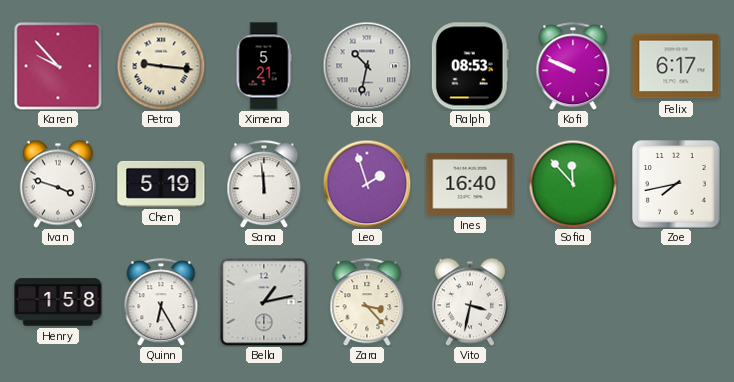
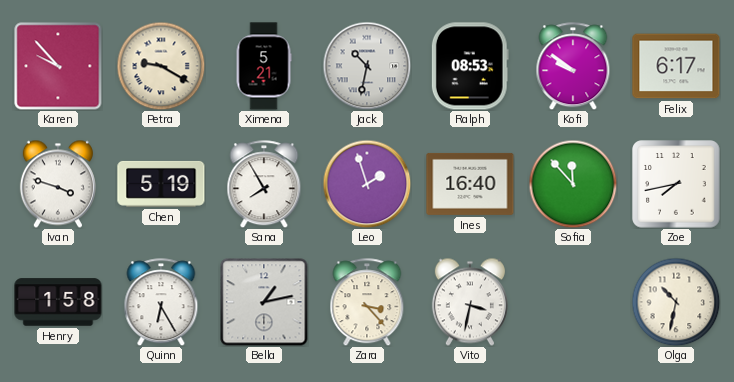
Petra: 9:16 -> 9:20
Kofi: 9:49 -> 9:51
Sana: 11:59 -> 7:55
Olga: none -> 10:32
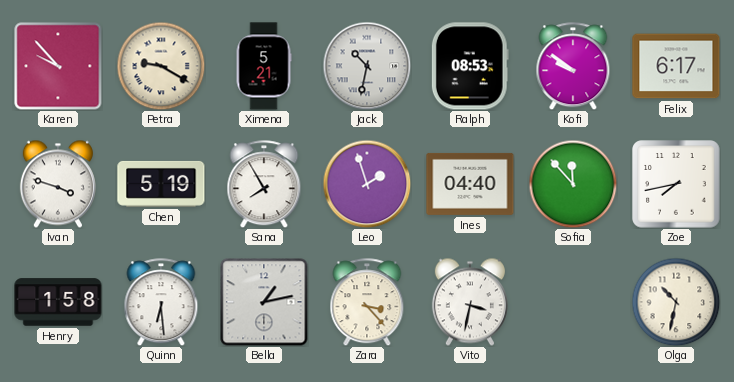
Ines: 16:40 -> 04:40
Quinn: 6:25 -> 6:29
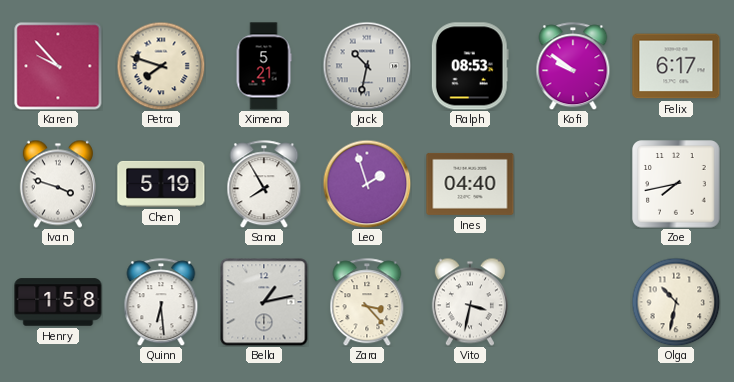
Petra: 9:20 -> 7:48
Sofia: 11:53 -> none
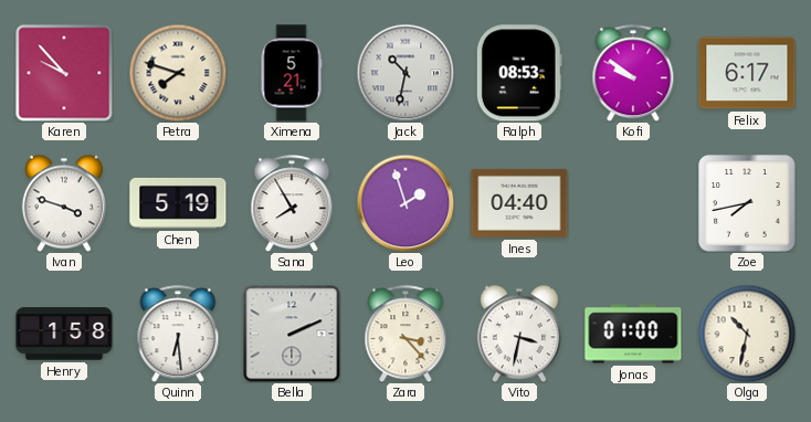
Bella: 1:13 -> 2:11
Jonas: none -> 01:00
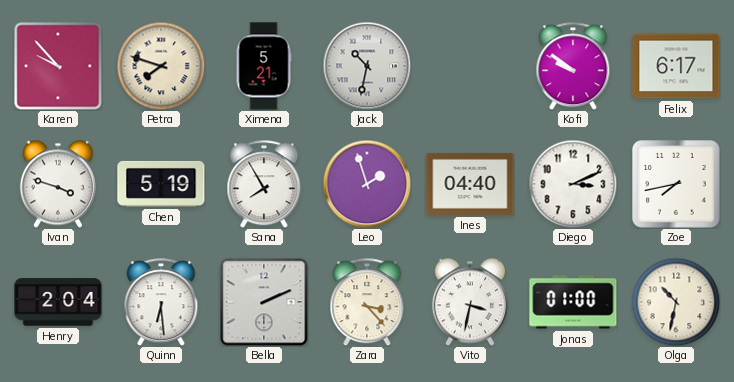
Ralph: 08:53 -> none
Diego: none -> 3:11
Henry: 1:58 -> 2:04
